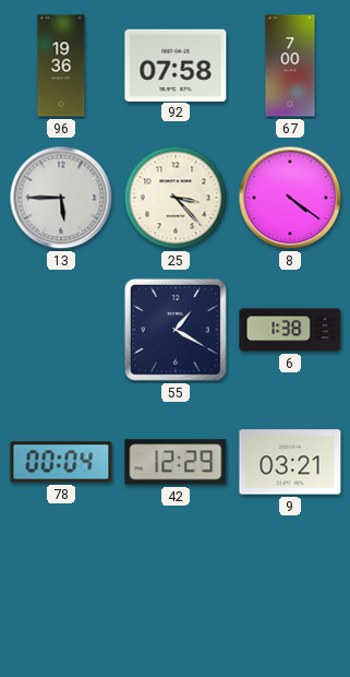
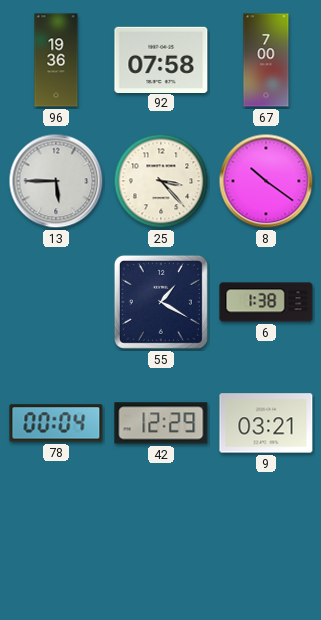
8: 4:21 -> 10:21
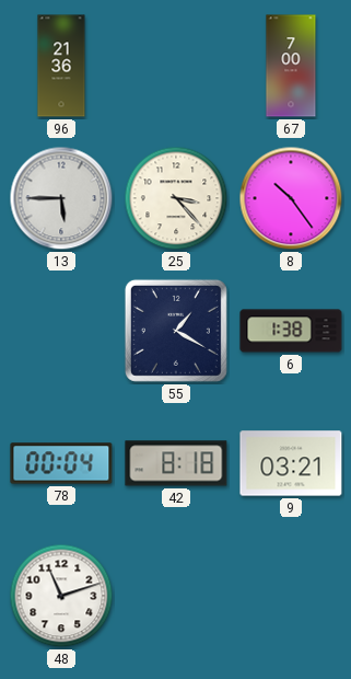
96: 19:36 -> 21:36
92: 07:58 -> none
8: 10:21 -> 10:24
42: 12:29 -> 8:18
48: none -> 11:12
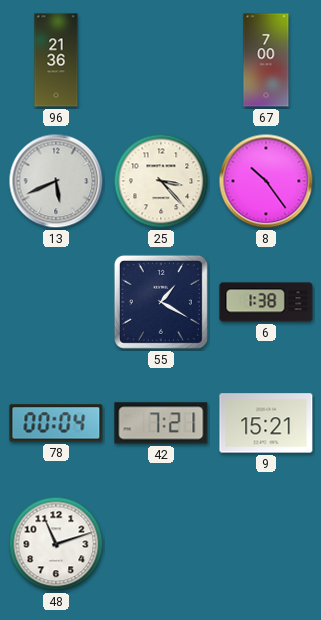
13: 5:45 -> 5:41
42: 8:18 -> 7:21
9: 03:21 -> 15:21
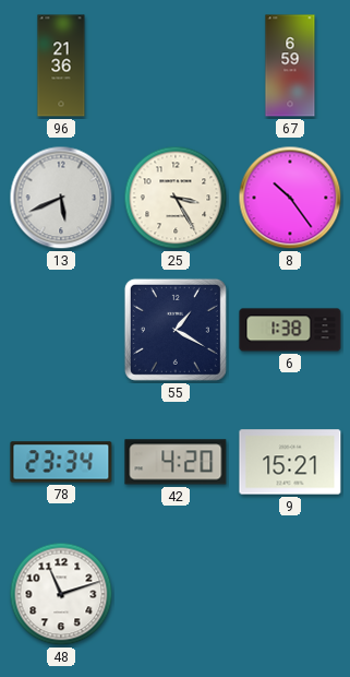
67: 7:00 -> 6:59
25: 3:23 -> 3:25
78: 00:04 -> 23:34
42: 7:21 -> 4:20
